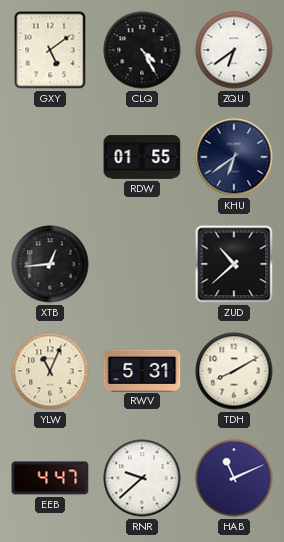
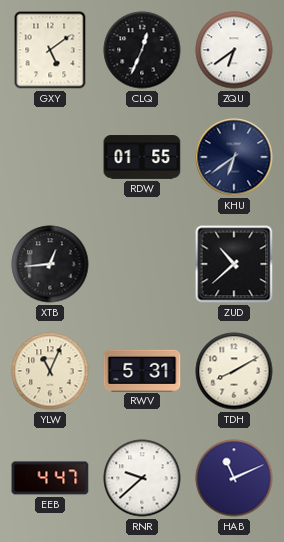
CLQ: 4:25 -> 12:34
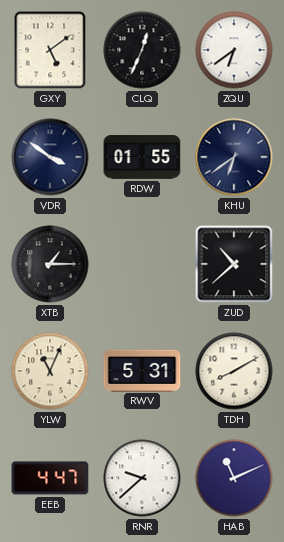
VDR: none -> 3:51
XTB: 12:44 -> 1:15
